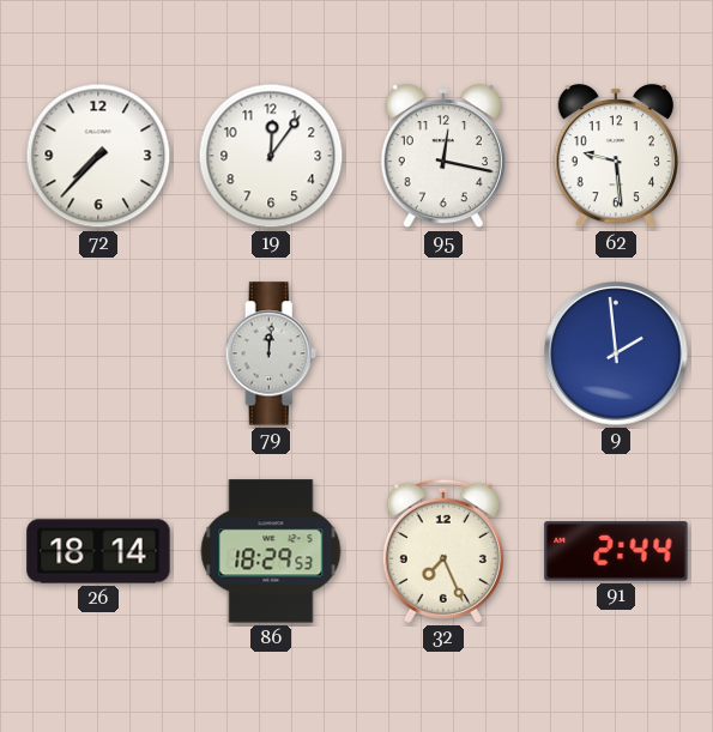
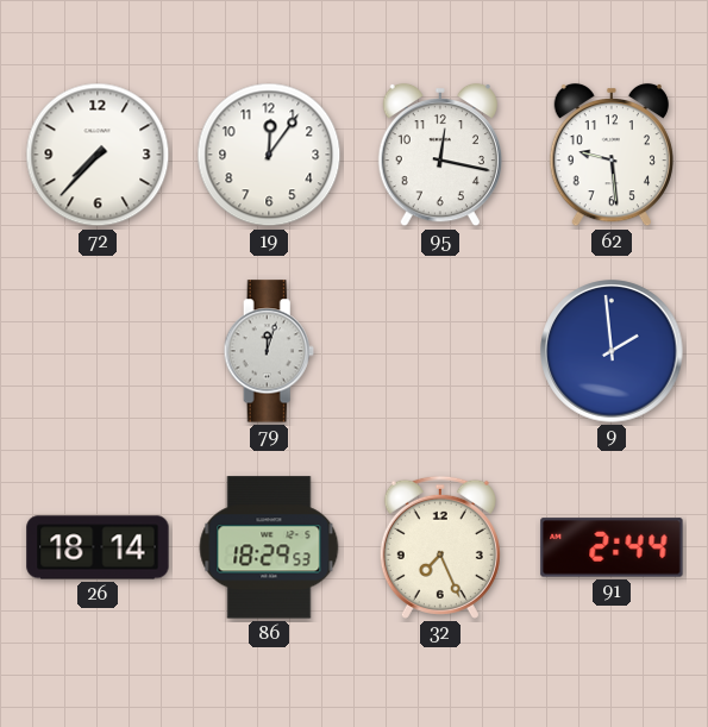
79: 12:01 -> 12:03
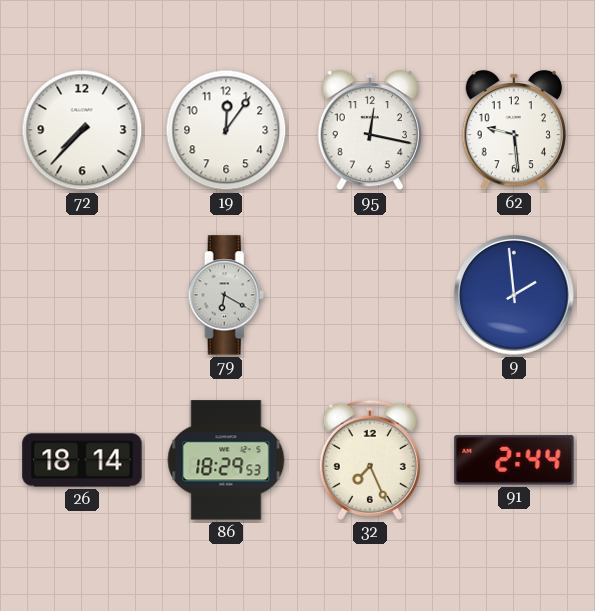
79: 12:03 -> 6:20
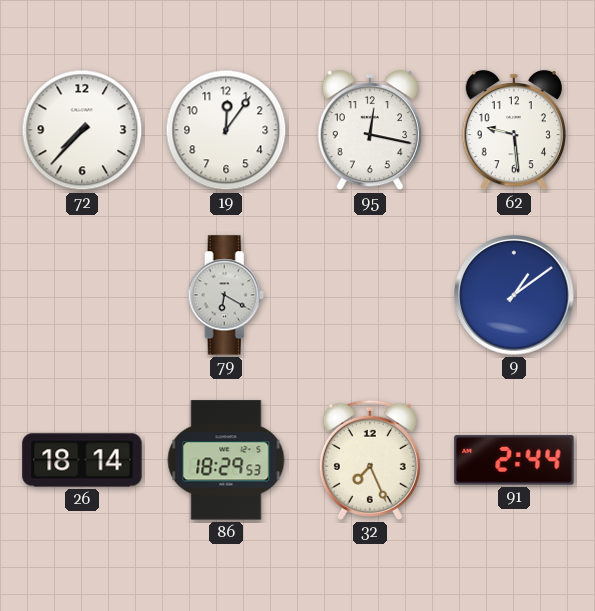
9: 1:59 -> 1:09
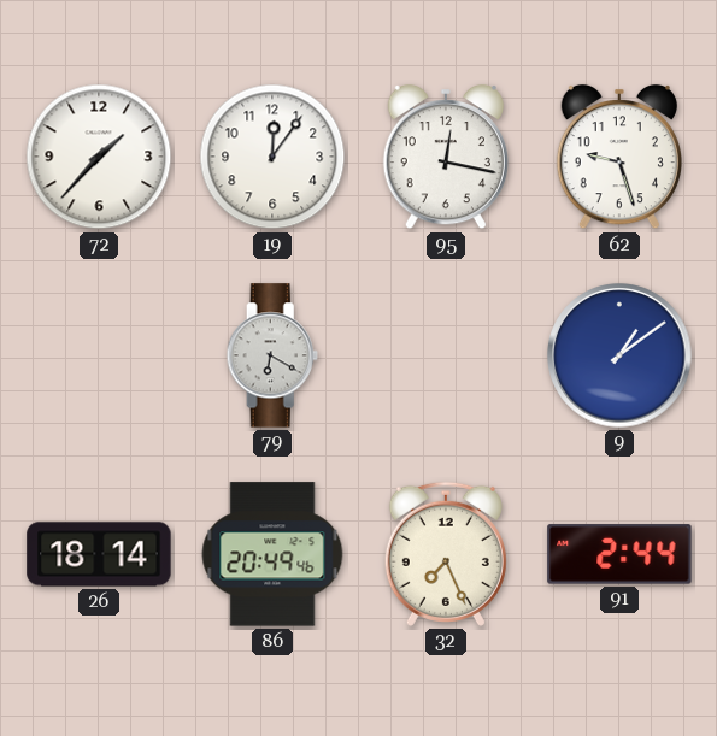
72: 7:37 -> 1:37
62: 9:29 -> 9:27
86: 18:29 -> 20:49
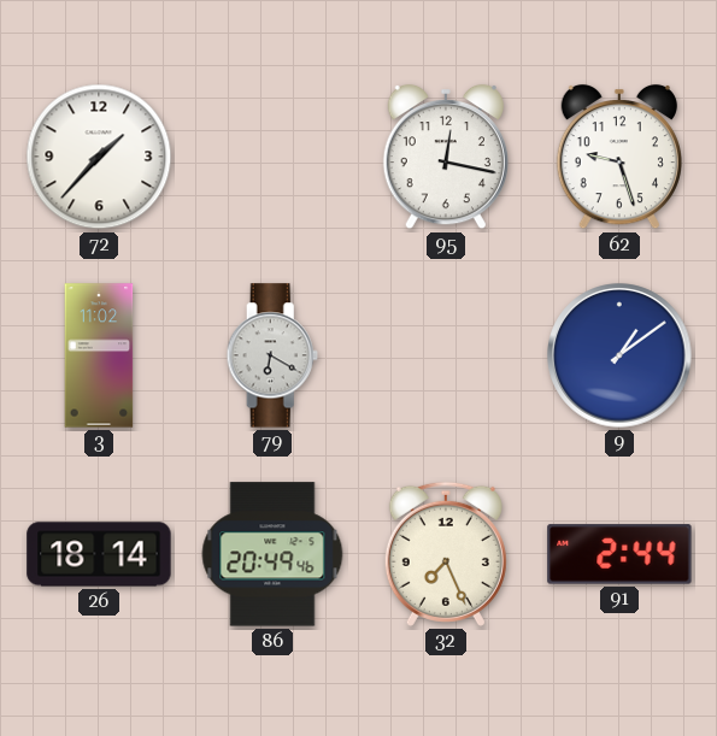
19: 12:06 -> none
3: none -> 11:02
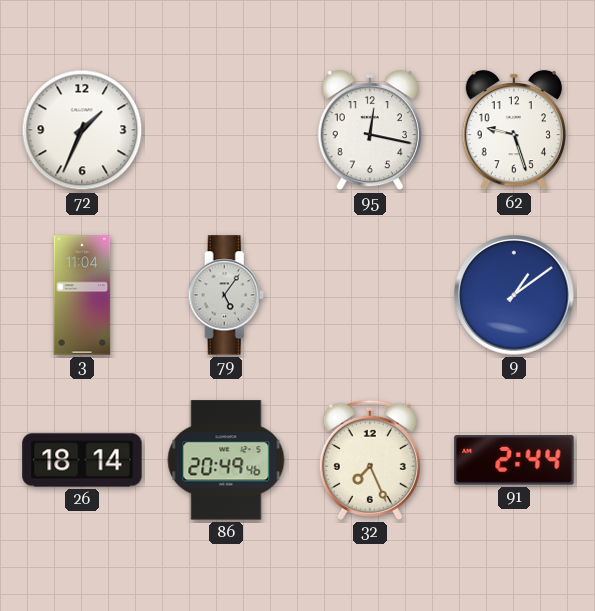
72: 1:37 -> 1:34
3: 11:02 -> 11:04
79: 6:20 -> 5:06
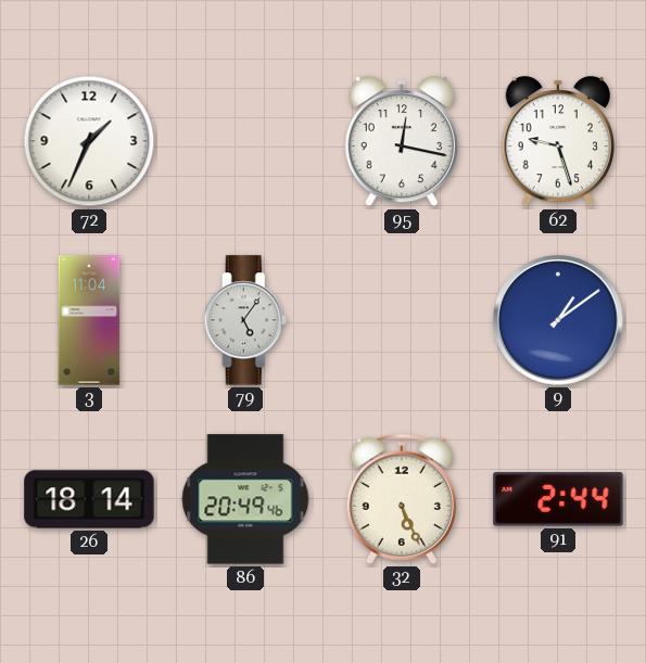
32: 7:26 -> 5:26
